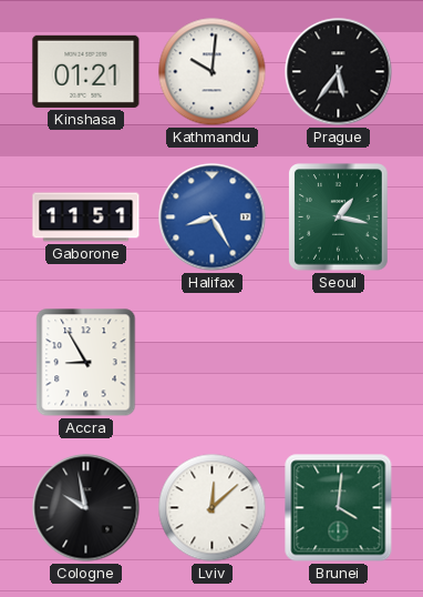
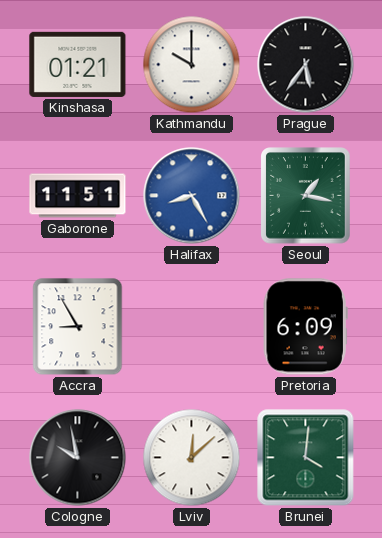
Kathmandu: 10:01 -> 10:00
Pretoria: none -> 6:09
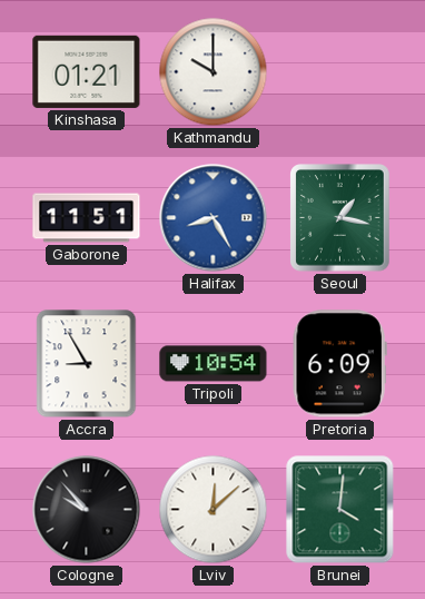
Prague: 5:36 -> none
Tripoli: none -> 10:54
Cologne: 9:58 -> 9:53
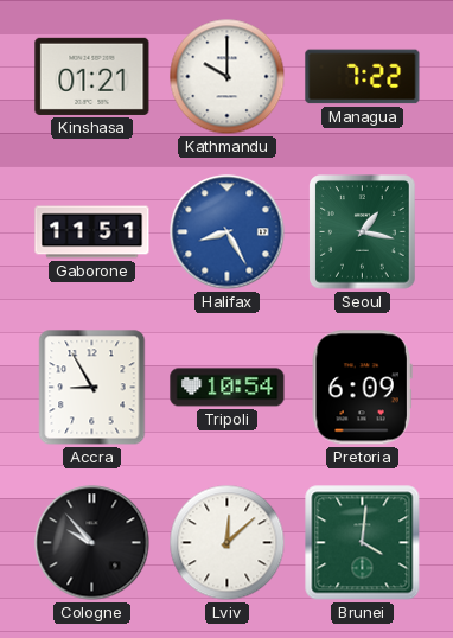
Managua: none -> 7:22
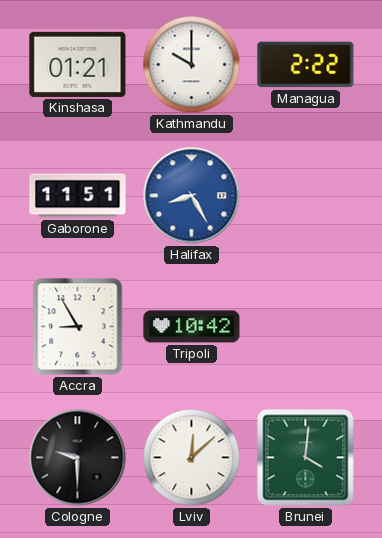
Managua: 7:22 -> 2:22
Seoul: 1:17 -> none
Tripoli: 10:54 -> 10:42
Pretoria: 6:09 -> none
Cologne: 9:53 -> 9:30
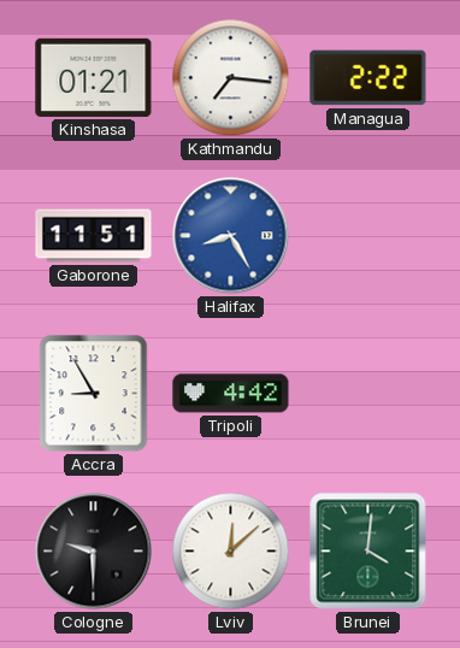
Kathmandu: 10:00 -> 7:16
Tripoli: 10:42 -> 4:42
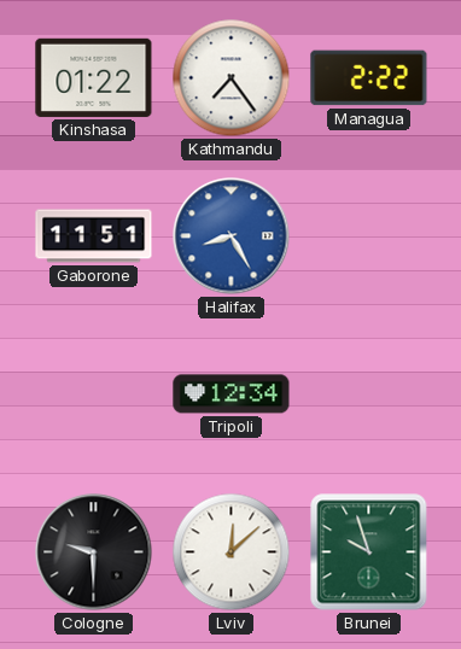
Kinshasa: 01:21 -> 01:22
Kathmandu: 7:16 -> 7:24
Accra: 8:55 -> none
Tripoli: 4:42 -> 12:34
Brunei: 4:01 -> 9:57
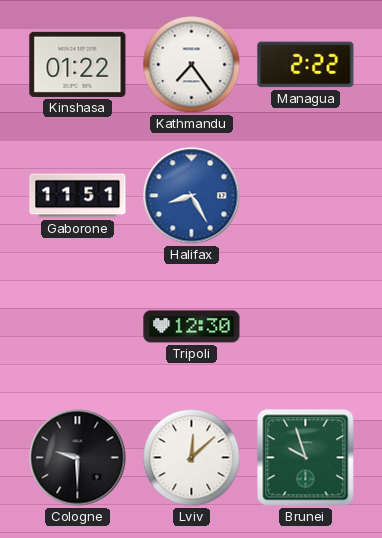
Tripoli: 12:34 -> 12:30
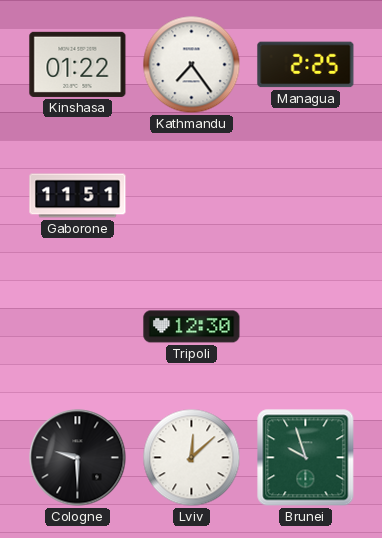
Managua: 2:22 -> 2:25
Halifax: 8:25 -> none
